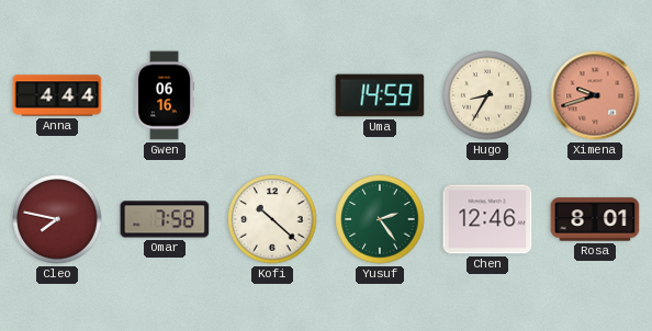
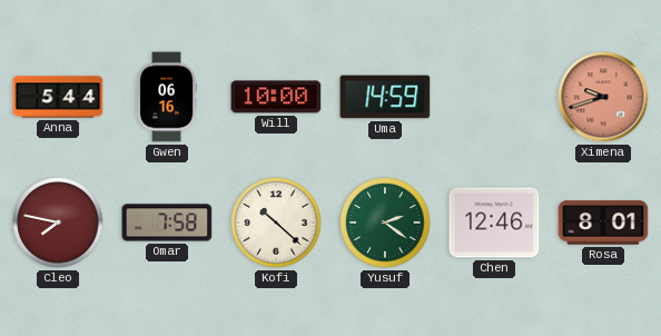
Anna: 4:44 -> 5:44
Will: none -> 10:00
Hugo: 8:35 -> none
Yusuf: 2:24 -> 2:21
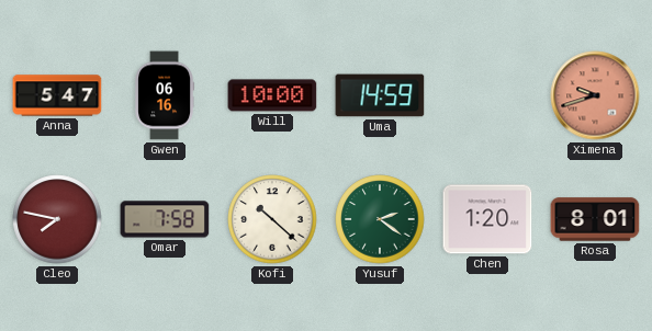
Anna: 5:44 -> 5:47
Chen: 12:46 -> 1:20
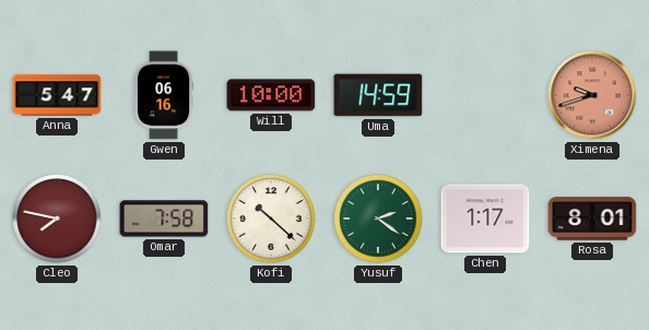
Chen: 1:20 -> 1:17
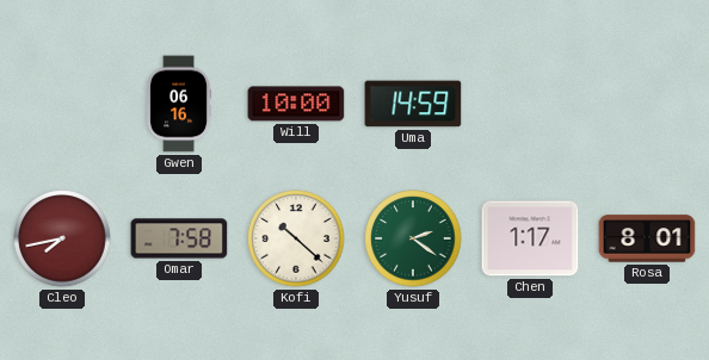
Anna: 5:47 -> none
Ximena: 9:42 -> none
Cleo: 7:47 -> 7:43
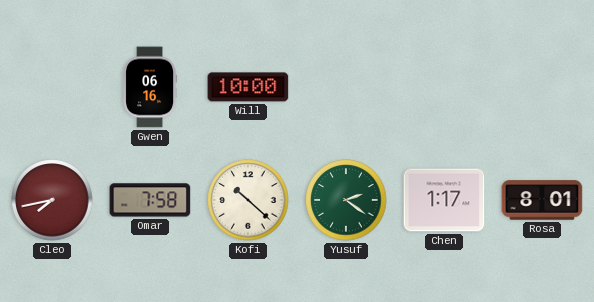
Uma: 14:59 -> none
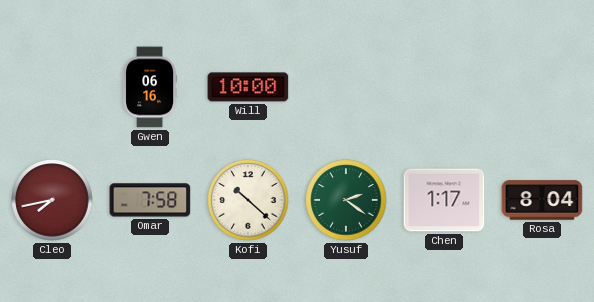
Rosa: 8:01 -> 8:04
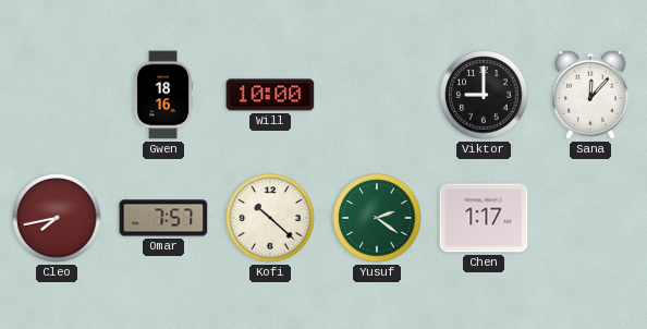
Gwen: 06:16 -> 18:16
Viktor: none -> 9:00
Sana: none -> 12:07
Omar: 7:58 -> 7:57
Rosa: 8:04 -> none
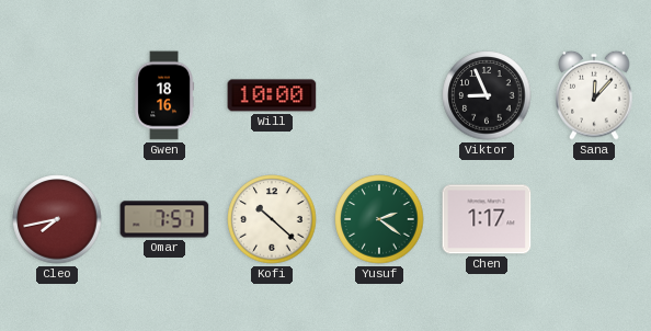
Viktor: 9:00 -> 8:56
